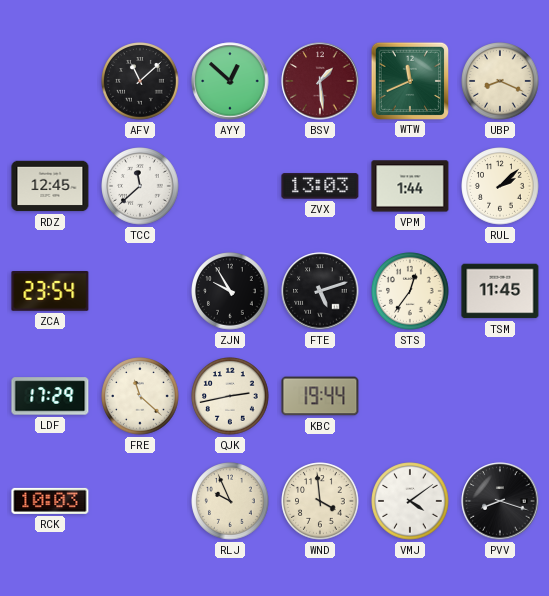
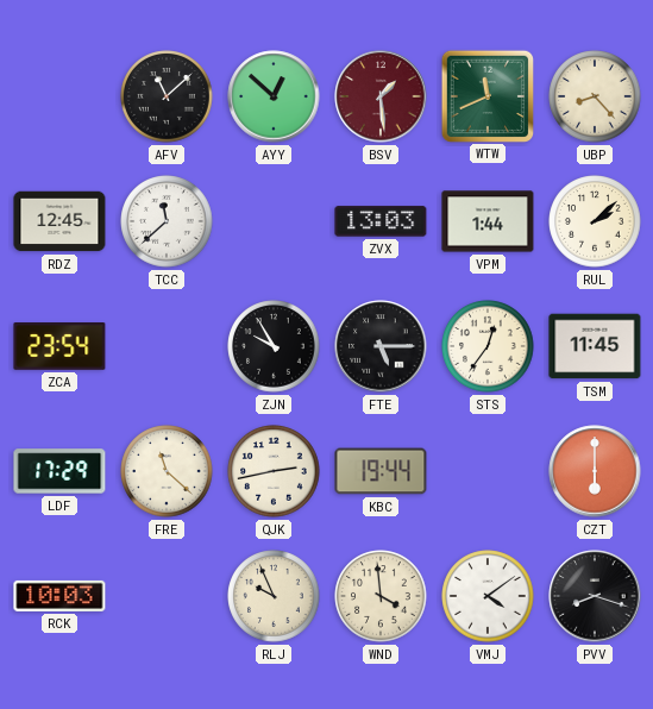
UBP: 8:19 -> 8:23
FTE: 5:12 -> 5:15
CZT: none -> 6:00
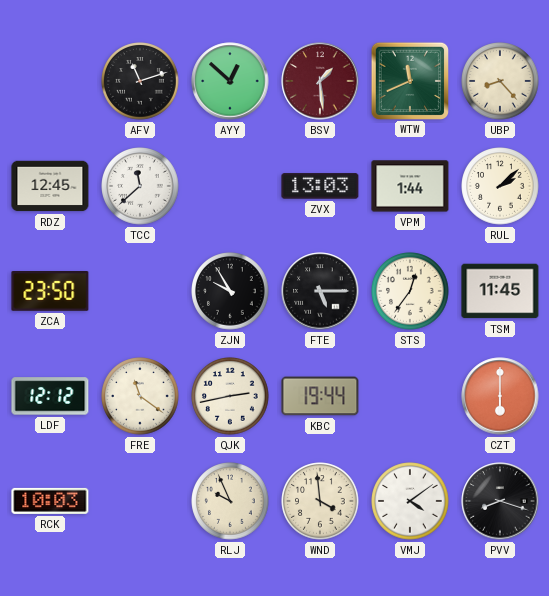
AFV: 11:08 -> 11:12
ZCA: 23:54 -> 23:50
LDF: 17:29 -> 12:12
FRE: 11:22 -> 11:21
